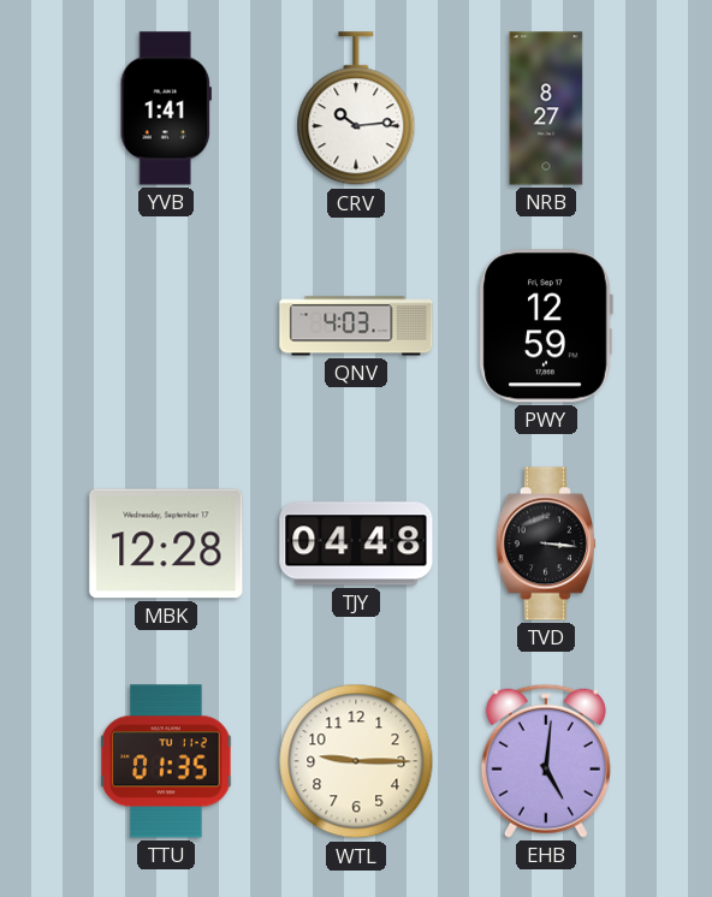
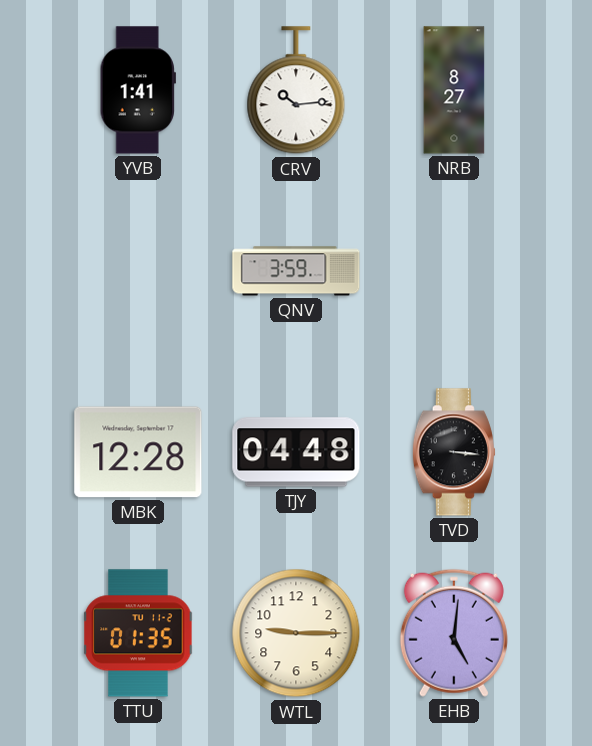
QNV: 4:03 -> 3:59
PWY: 12:59 -> none
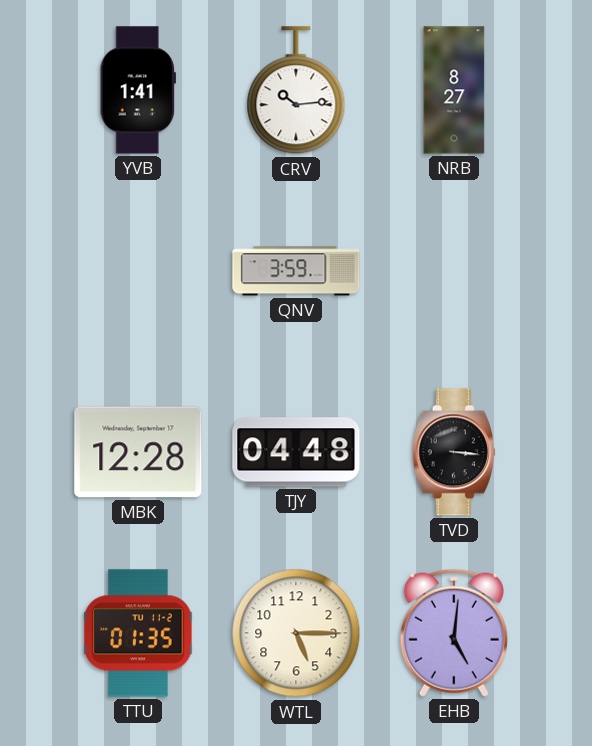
WTL: 9:15 -> 5:15
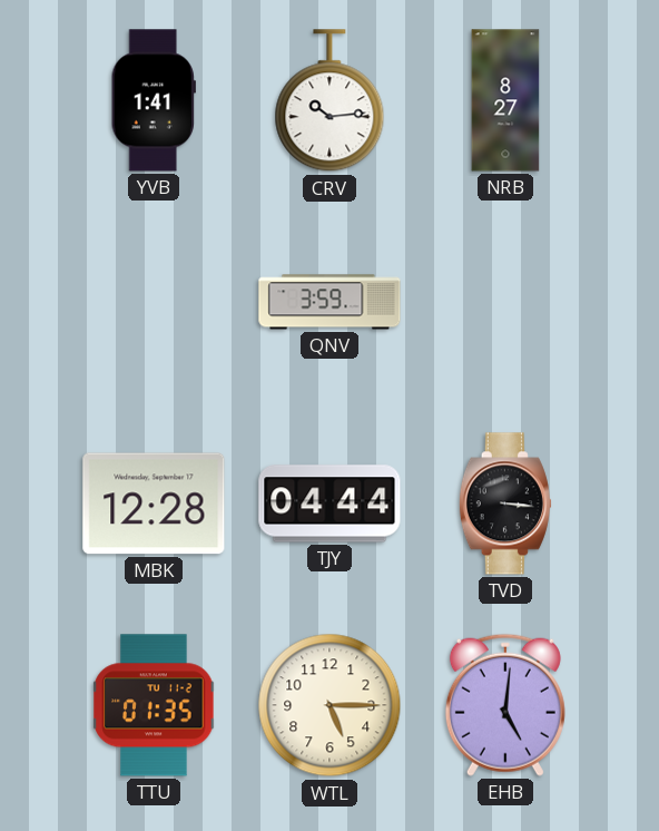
TJY: 04:48 -> 04:44
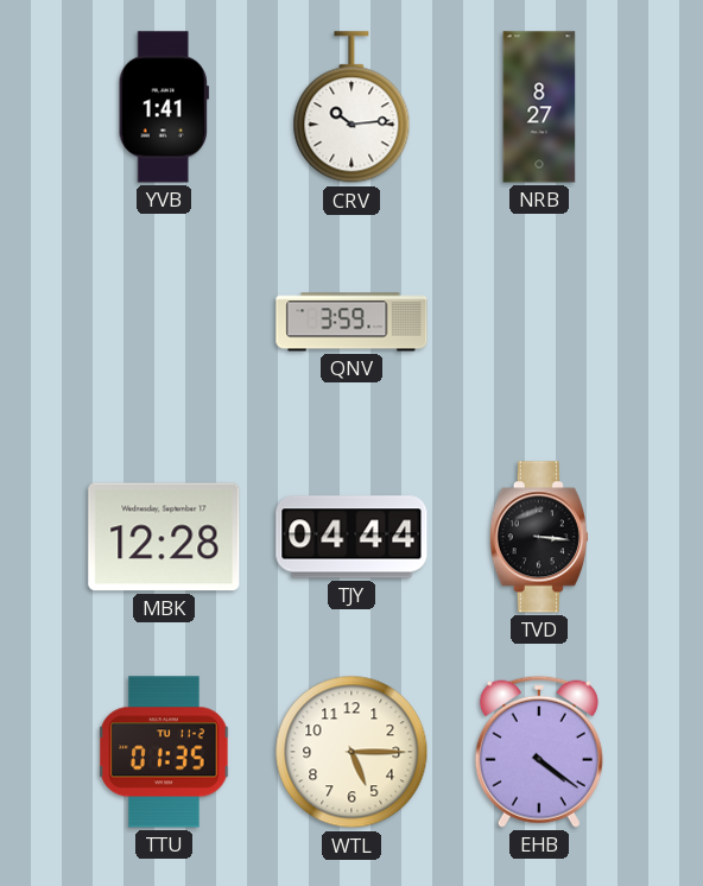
EHB: 5:01 -> 4:21
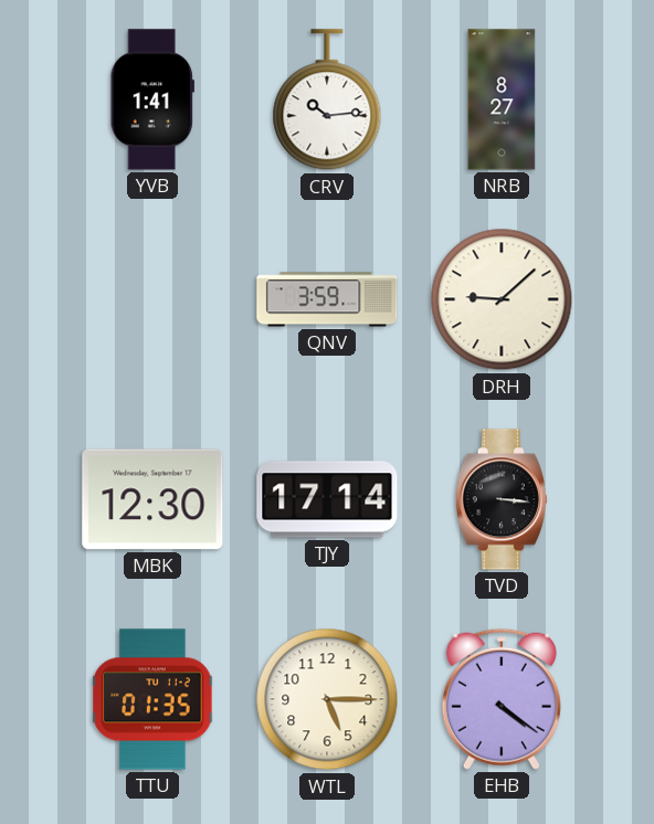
DRH: none -> 9:08
MBK: 12:28 -> 12:30
TJY: 04:44 -> 17:14
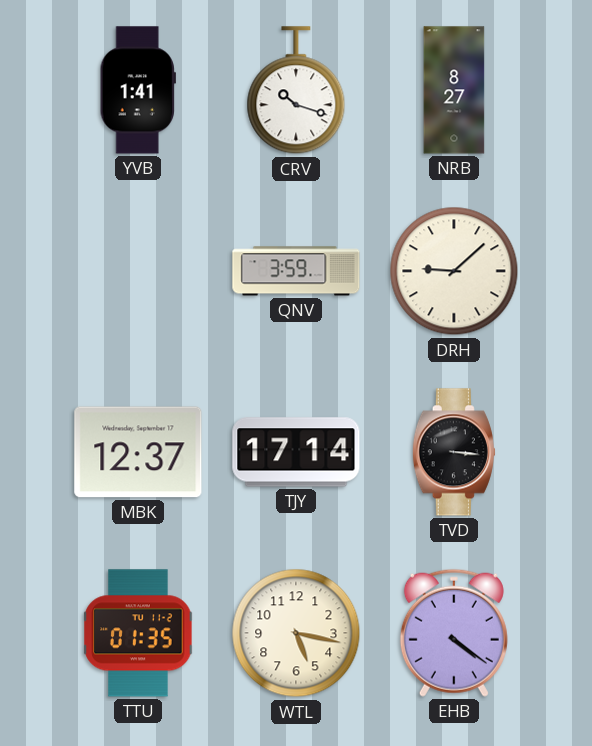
CRV: 10:14 -> 10:18
MBK: 12:30 -> 12:37
WTL: 5:15 -> 5:17
